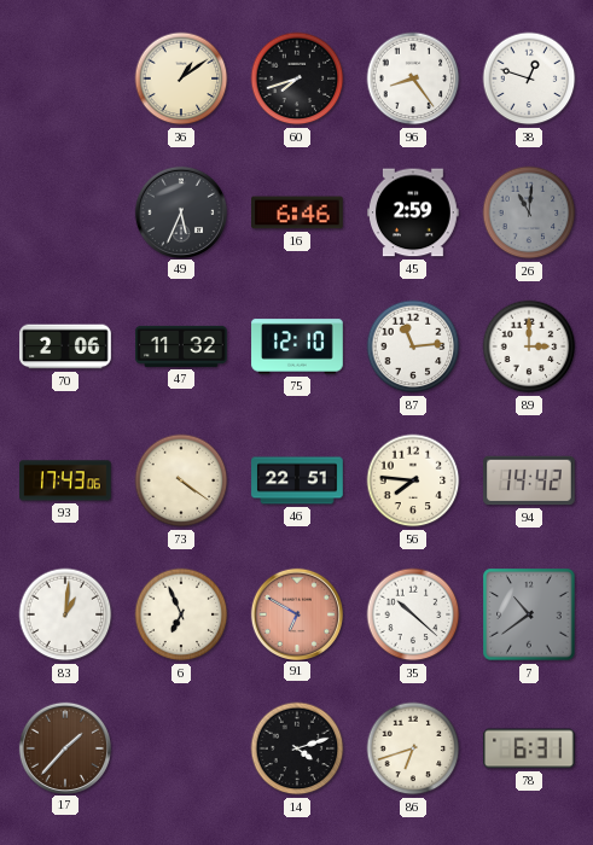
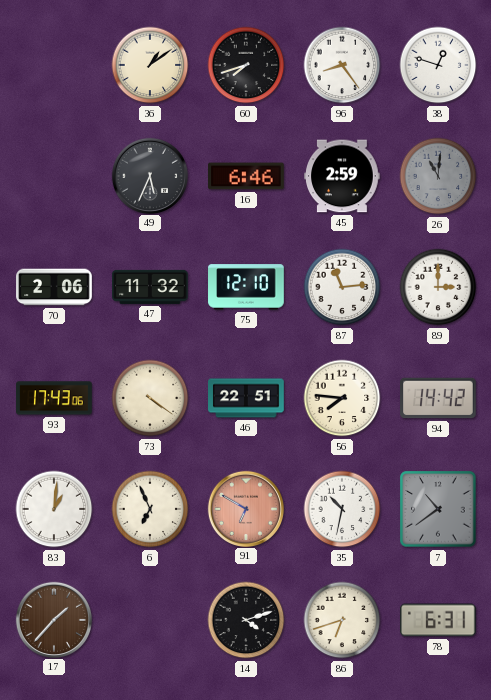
35: 10:22 -> 10:32
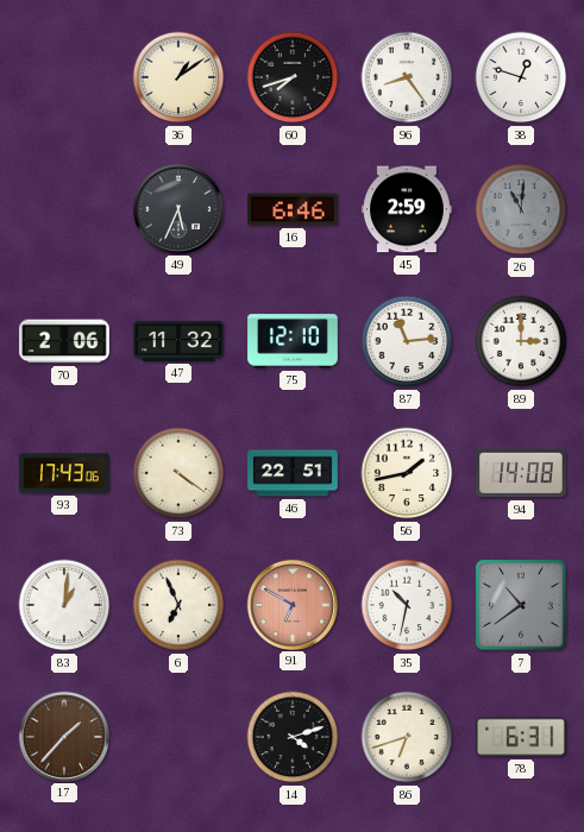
56: 7:46 -> 1:43
94: 14:42 -> 14:08
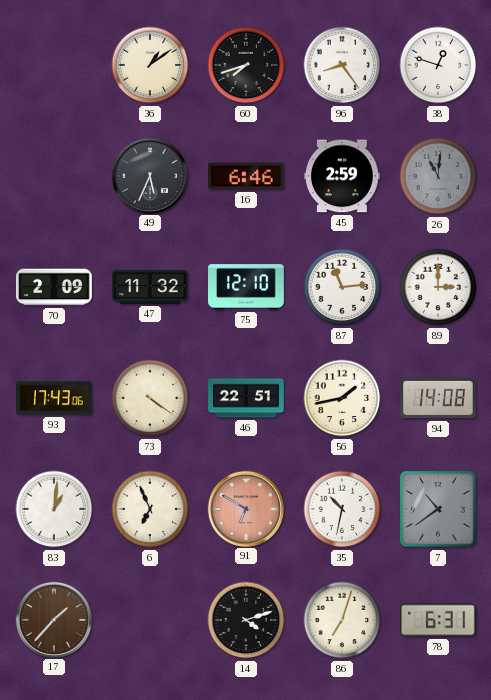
70: 2:06 -> 2:09
86: 6:42 -> 7:03
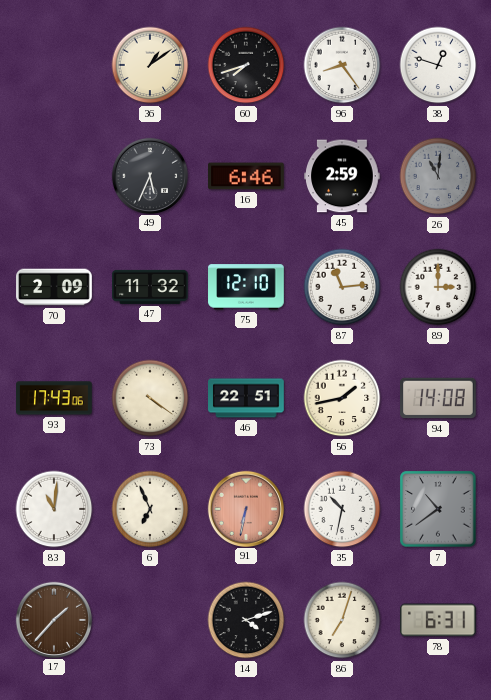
83: 1:01 -> 11:01
91: 6:50 -> 6:32
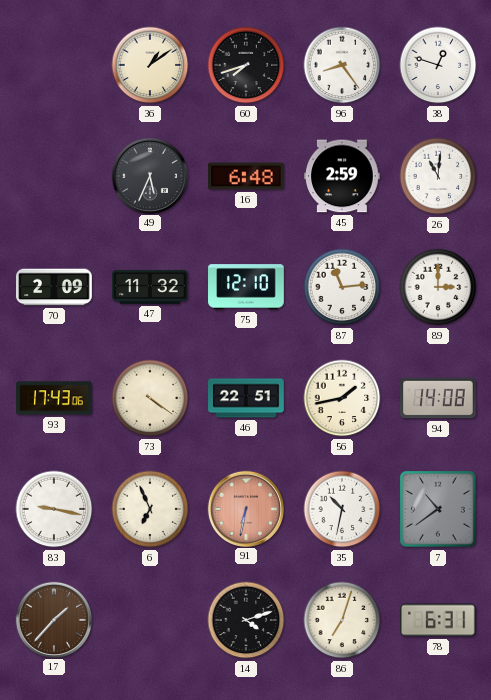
16: 6:46 -> 6:48
26 dial: grey -> white
83: 11:01 -> 9:17
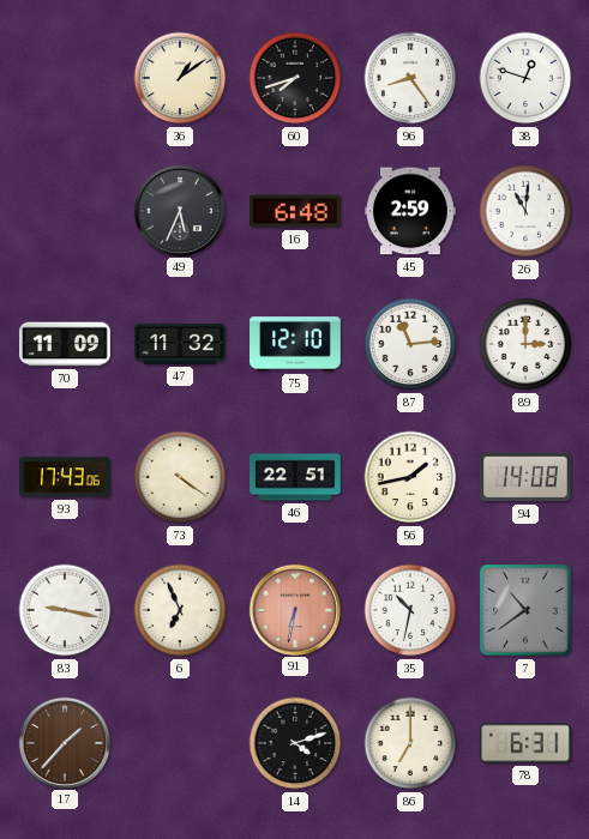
70: 2:09 -> 11:09
86: 7:03 -> 7:00
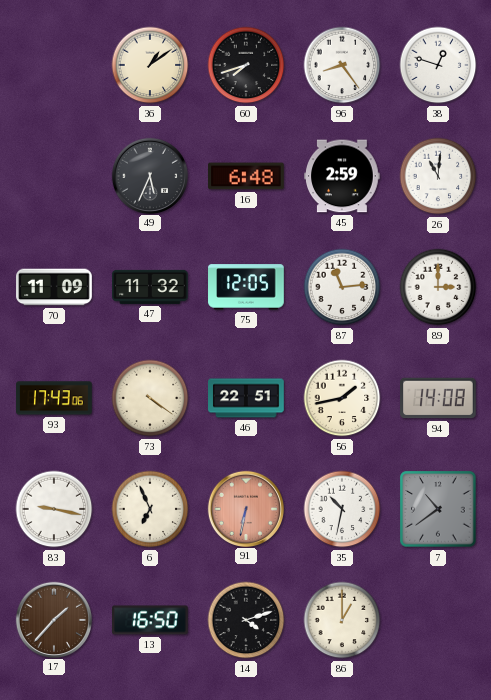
75: 12:10 -> 12:05
13: none -> 16:50
86: 7:00 -> 1:00
78: 6:31 -> none
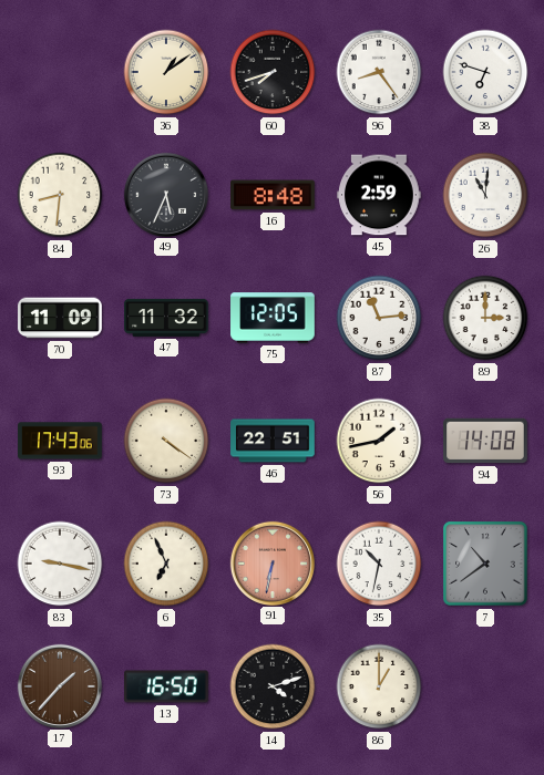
38: 12:48 -> 6:48
84: none -> 8:31
16: 6:48 -> 8:48
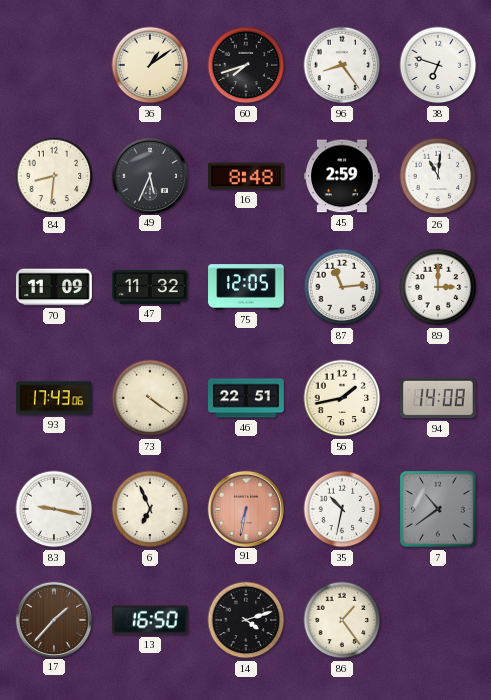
86: 1:00 -> 1:24
